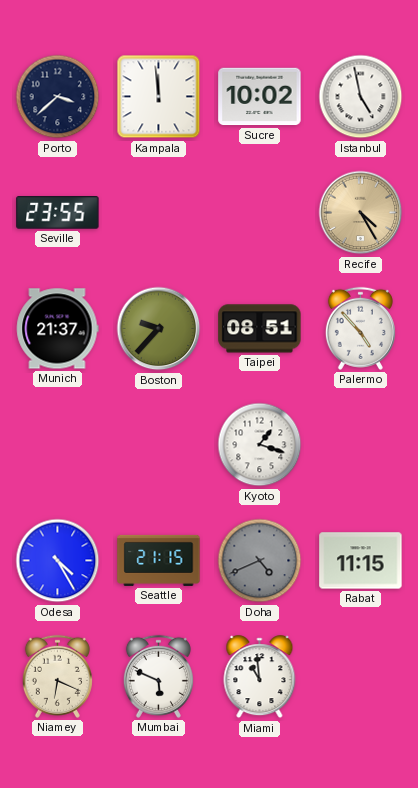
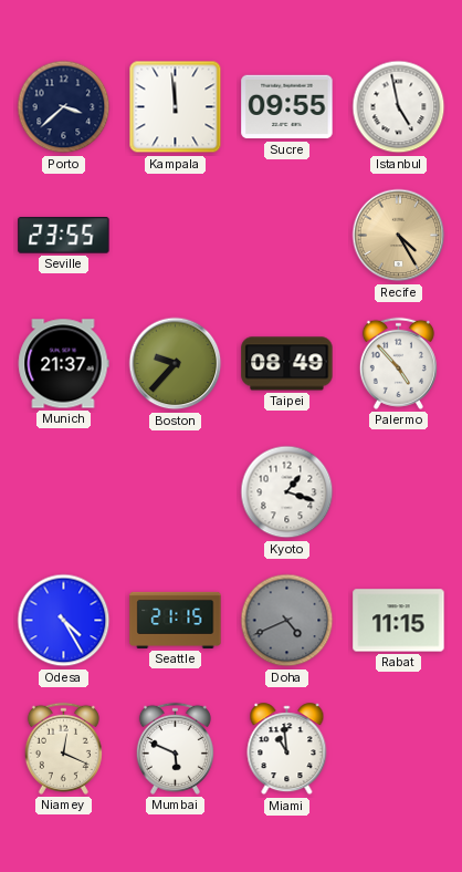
Sucre: 10:02 -> 09:55
Taipei: 08:51 -> 08:49
Niamey: 6:19 -> 12:19
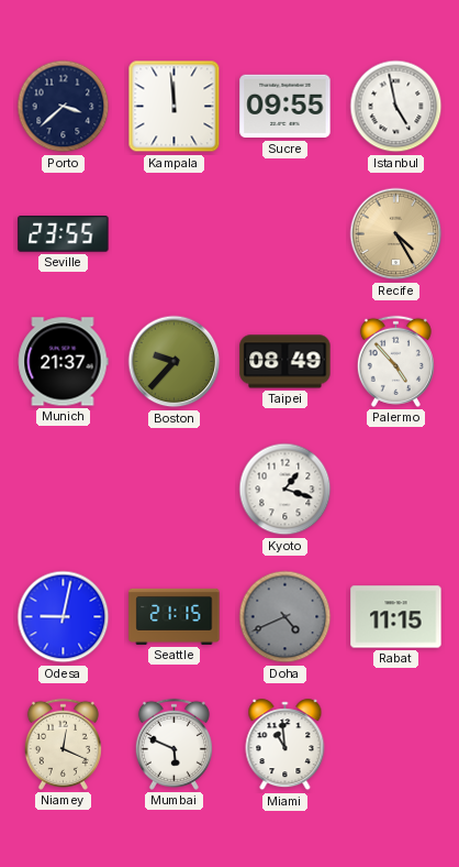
Odesa: 4:25 -> 9:02
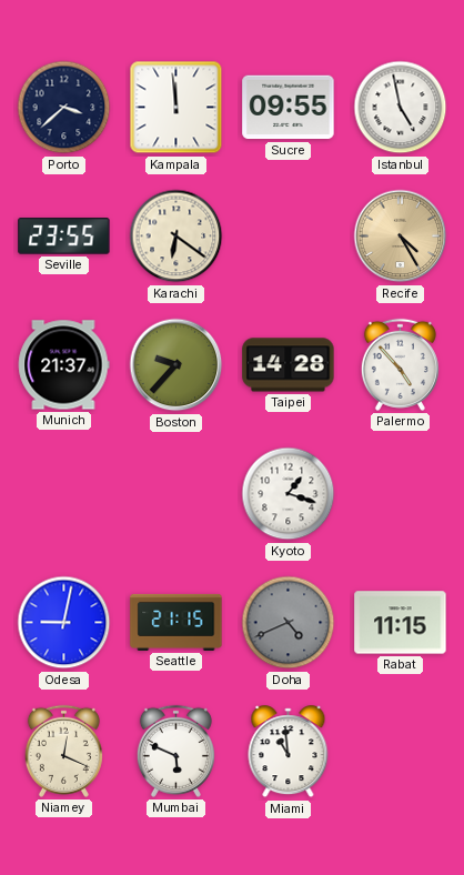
Karachi: none -> 6:21
Taipei: 08:49 -> 14:28
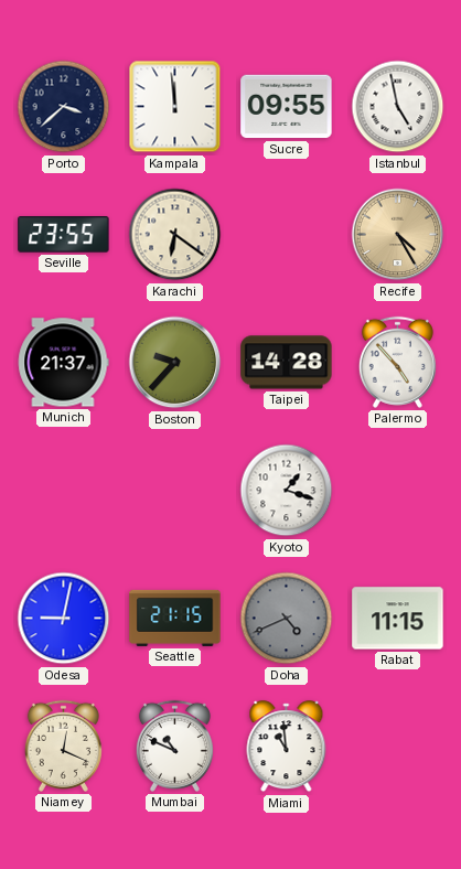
Mumbai: 5:49 -> 10:49
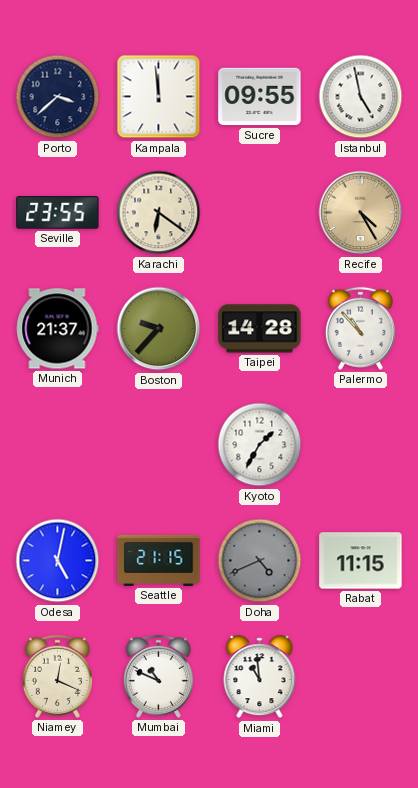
Palermo: 4:53 -> 10:53
Kyoto: 1:18 -> 1:35
Odesa: 9:02 -> 5:02
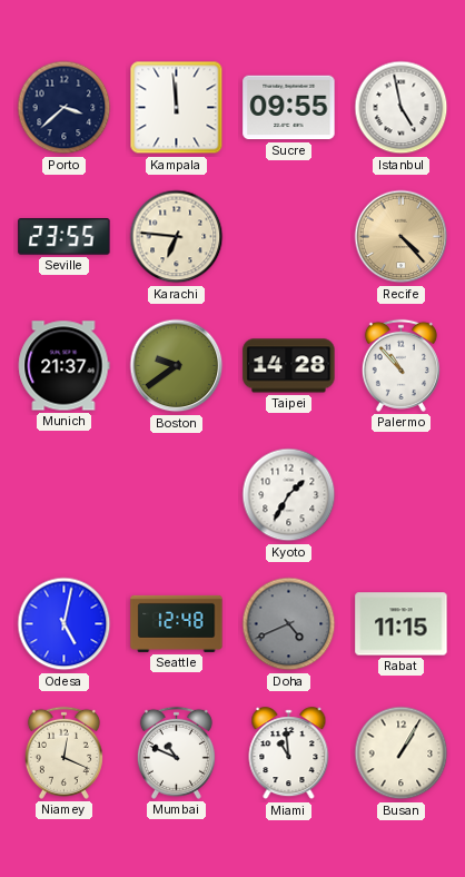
Karachi: 6:21 -> 6:46
Recife: 4:25 -> 4:23
Boston: 9:37 -> 9:39
Seattle: 21:15 -> 12:48
Busan: none -> 1:05
